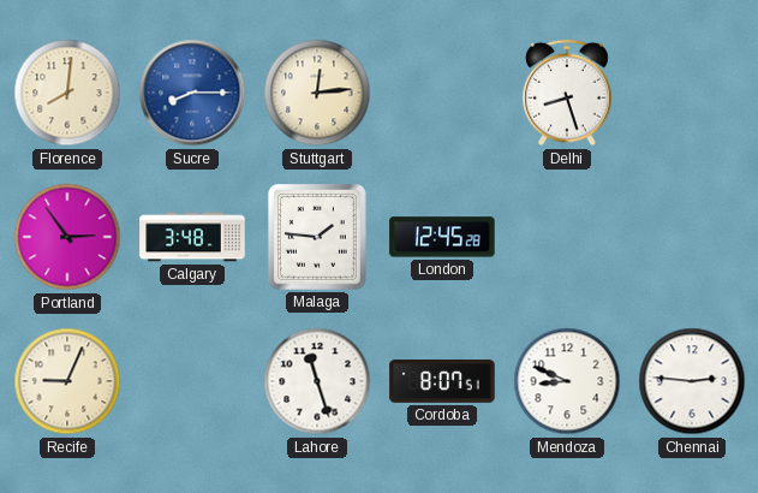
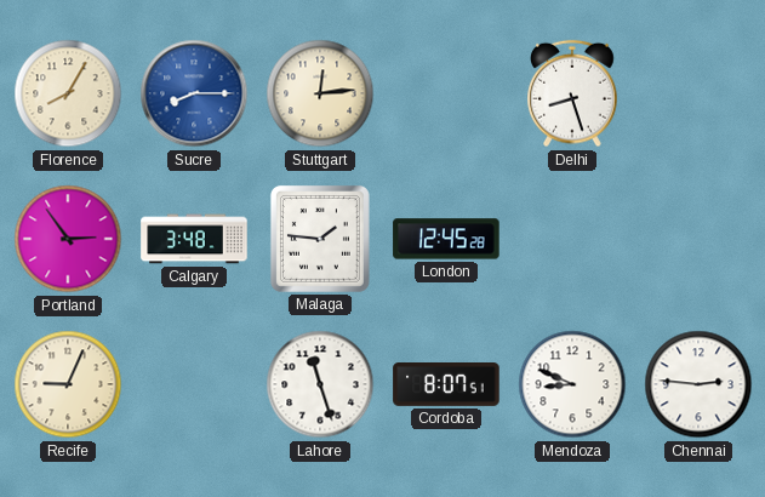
Florence: 8:01 -> 8:05
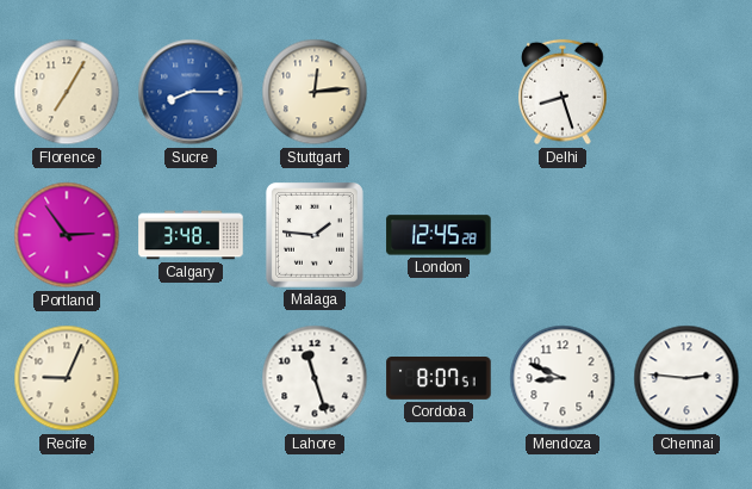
Florence: 8:05 -> 7:05
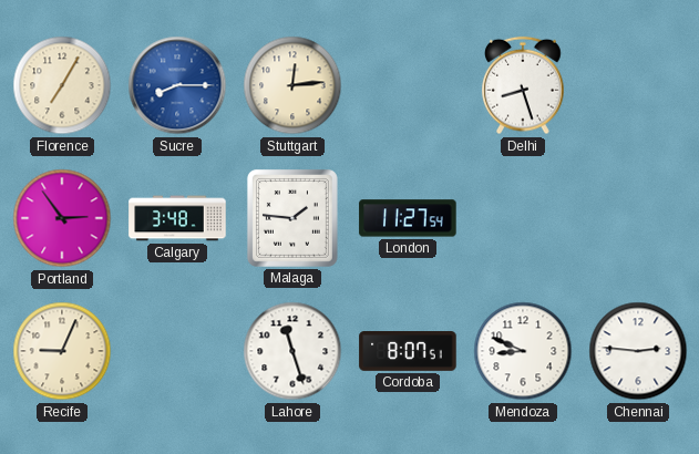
London: 12:45 -> 11:27
